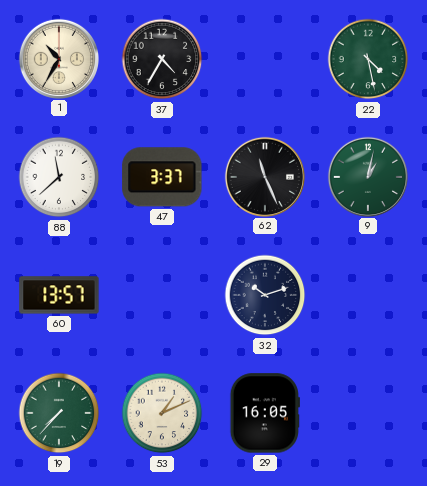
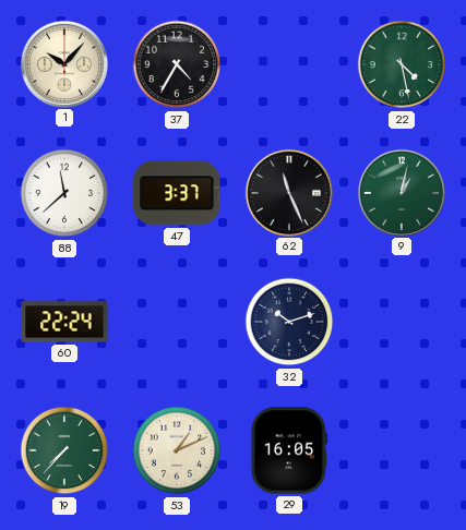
1: 10:35 -> 10:07
60: 13:57 -> 22:24
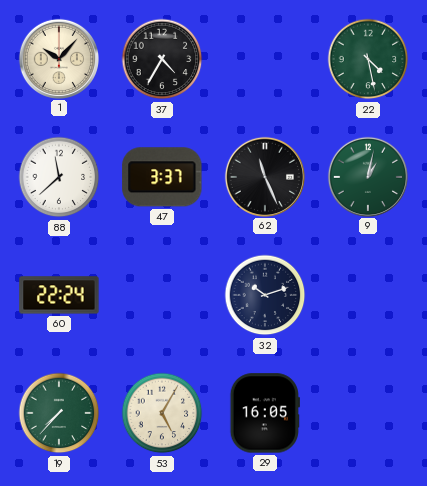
53: 1:11 -> 5:05
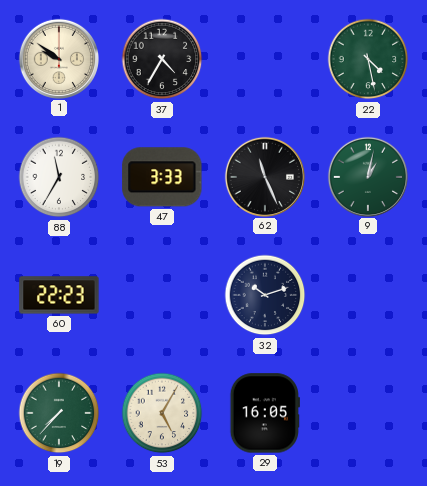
1: 10:07 -> 9:51
88: 11:38 -> 11:35
47: 3:37 -> 3:33
60: 22:24 -> 22:23
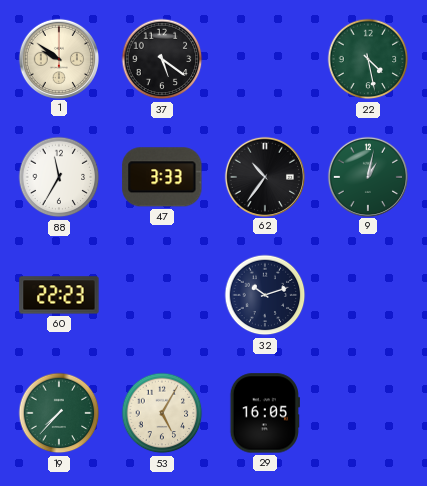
37: 4:35 -> 5:21
62: 11:26 -> 10:36
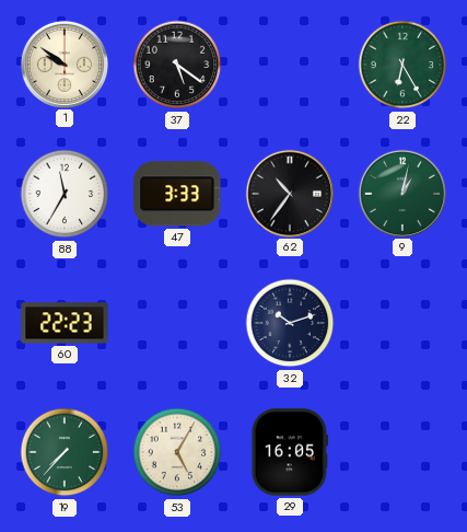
22: 4:28 -> 6:25
